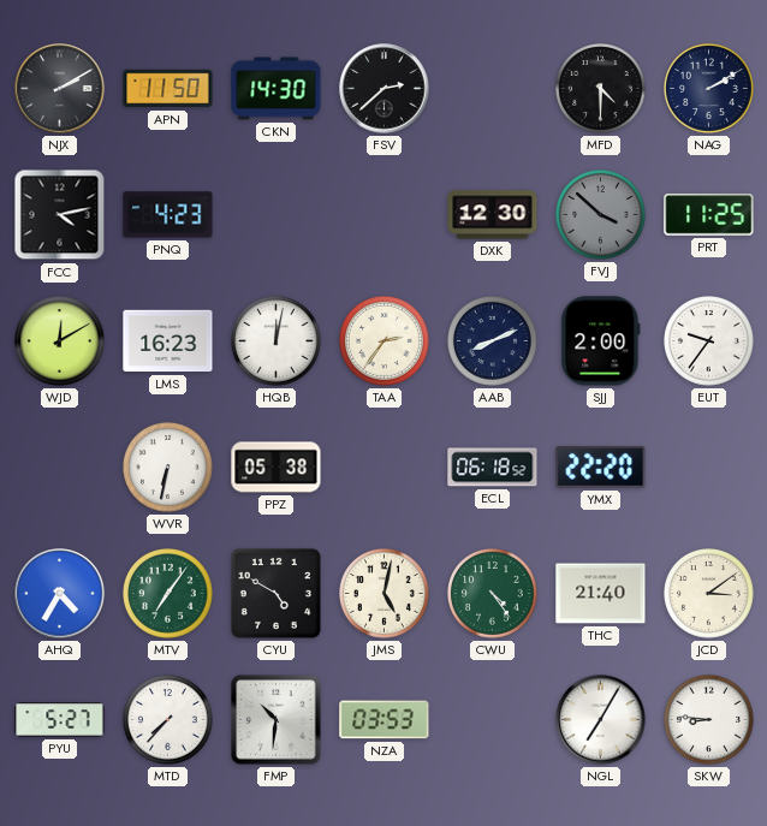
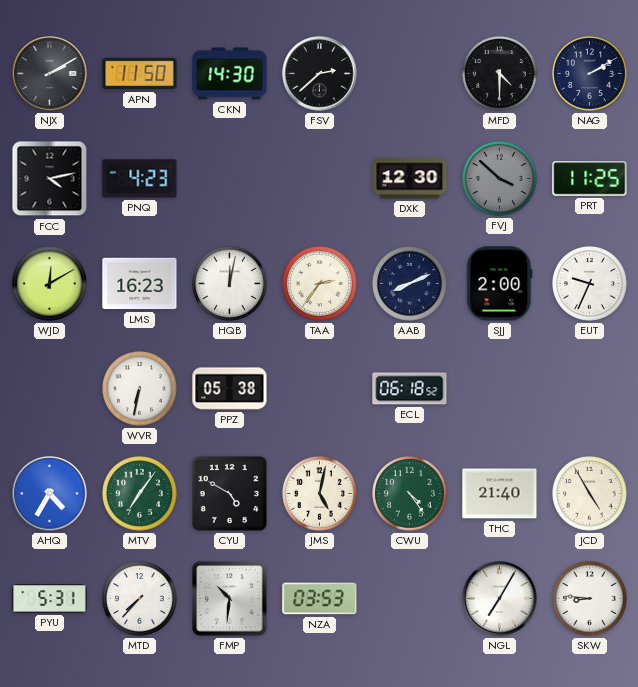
EUT: 9:36 -> 9:34
YMX: 22:20 -> none
JCD: 3:09 -> 4:55
PYU: 5:27 -> 5:31
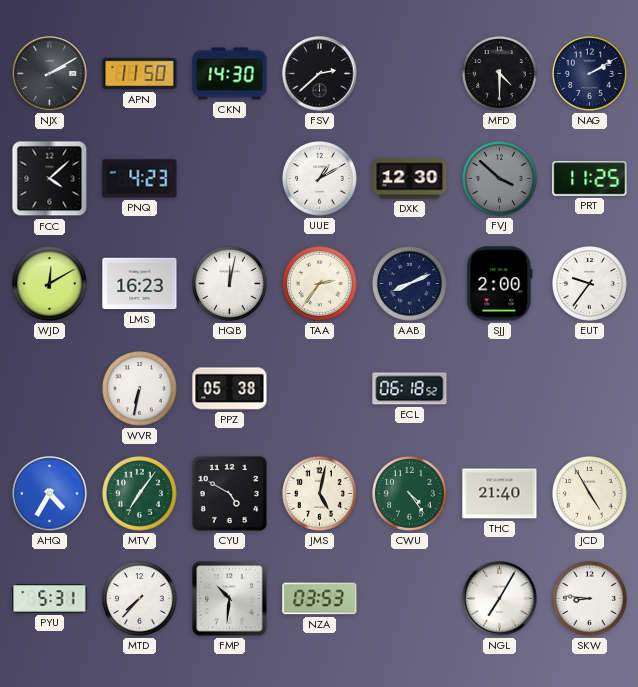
FCC: 4:13 -> 4:08
UUE: none -> 1:10
EUT: 9:34 -> 9:36
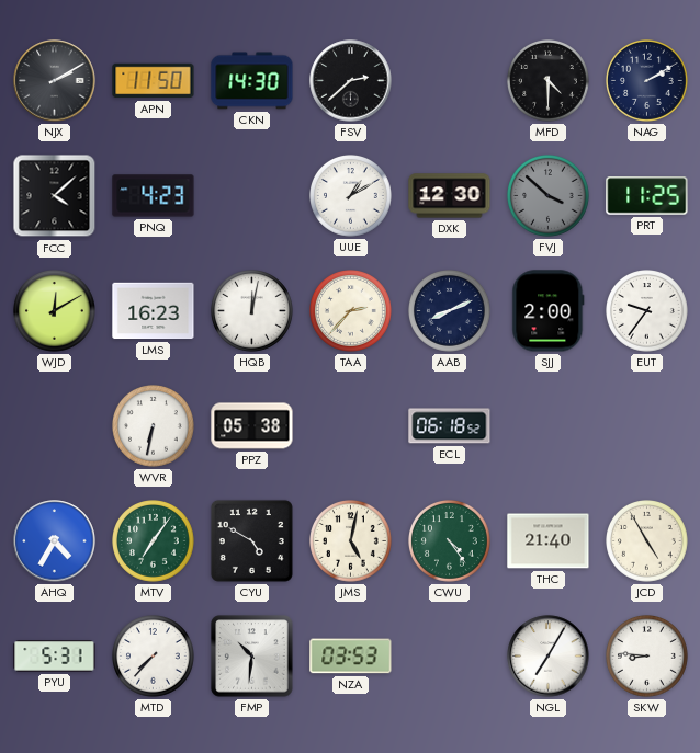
TAA: 2:36 -> 2:37
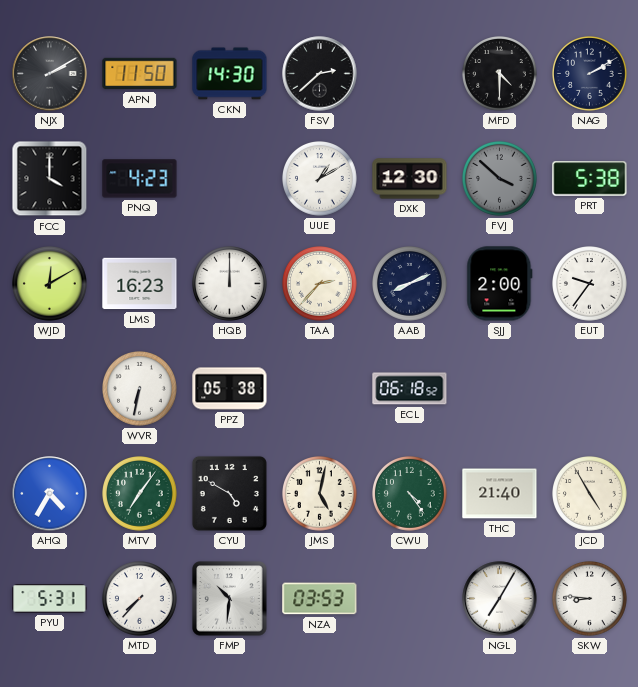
FCC: 4:08 -> 4:00
PRT: 11:25 -> 5:38
HQB: 12:02 -> 12:00
